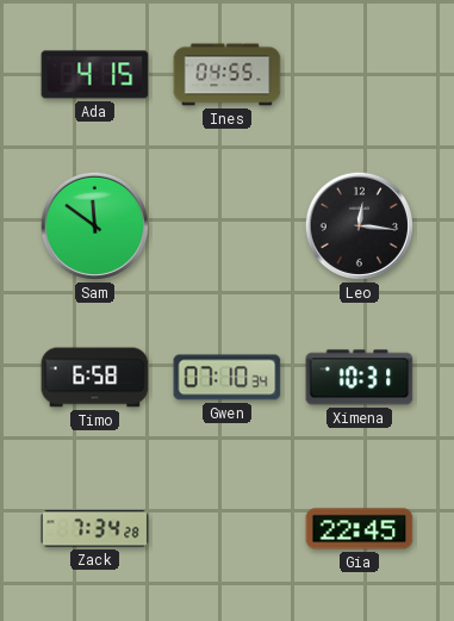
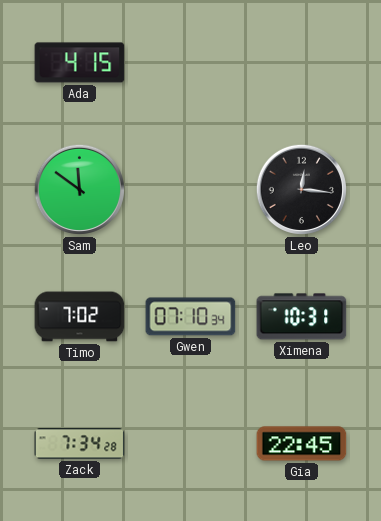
Ines: 04:55 -> none
Timo: 6:58 -> 7:02
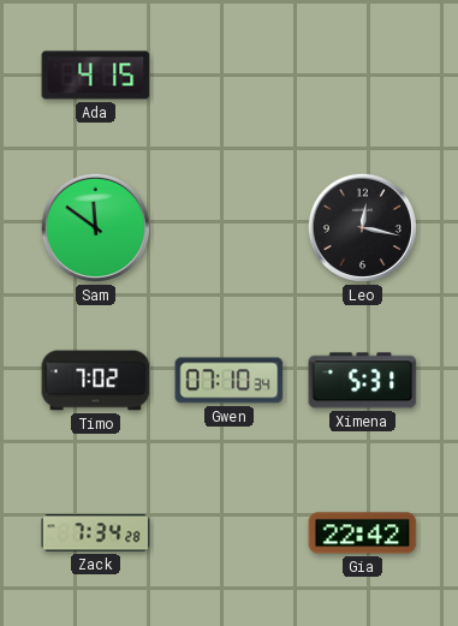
Leo: 12:16 -> 12:17
Ximena: 10:31 -> 5:31
Gia: 22:45 -> 22:42
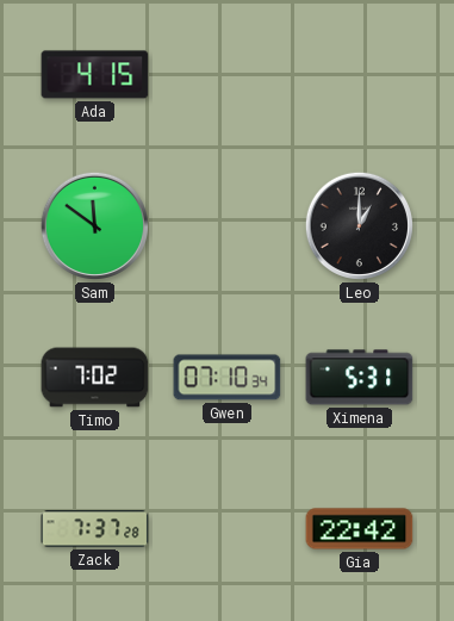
Leo: 12:17 -> 1:00
Zack: 7:34 -> 7:37
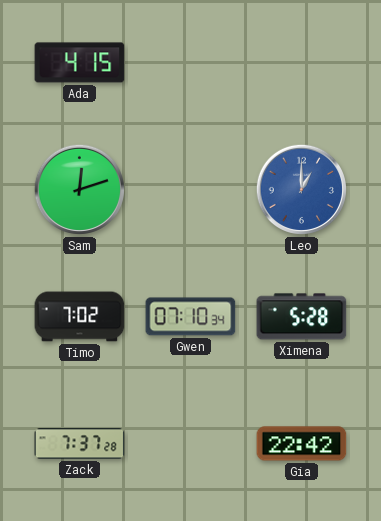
Sam: 11:51 -> 12:12
Leo dial: black -> blue
Ximena: 5:31 -> 5:28
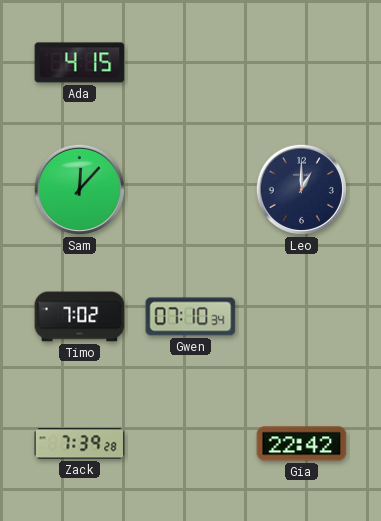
Sam: 12:12 -> 12:07
Leo dial: blue -> navy
Ximena: 5:28 -> none
Zack: 7:37 -> 7:39
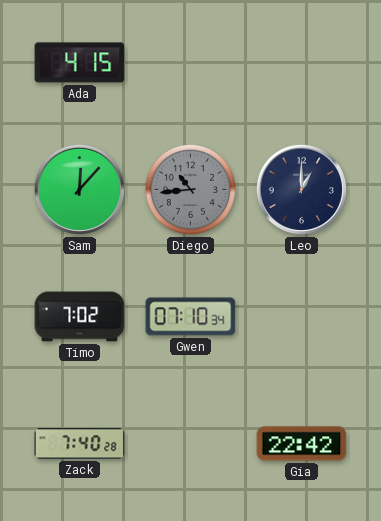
Diego: none -> 10:44
Zack: 7:39 -> 7:40
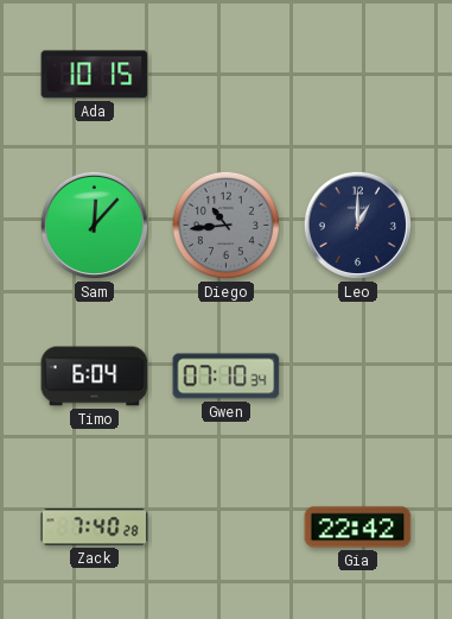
Ada: 4:15 -> 10:15
Timo: 7:02 -> 6:04
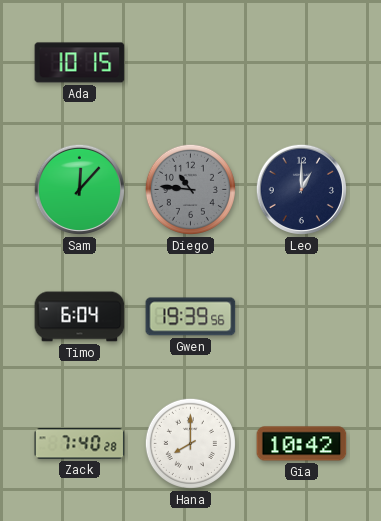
Diego: 10:44 -> 10:46
Gwen: 07:10 -> 19:39
Hana: none -> 8:00
Gia: 22:42 -> 10:42
